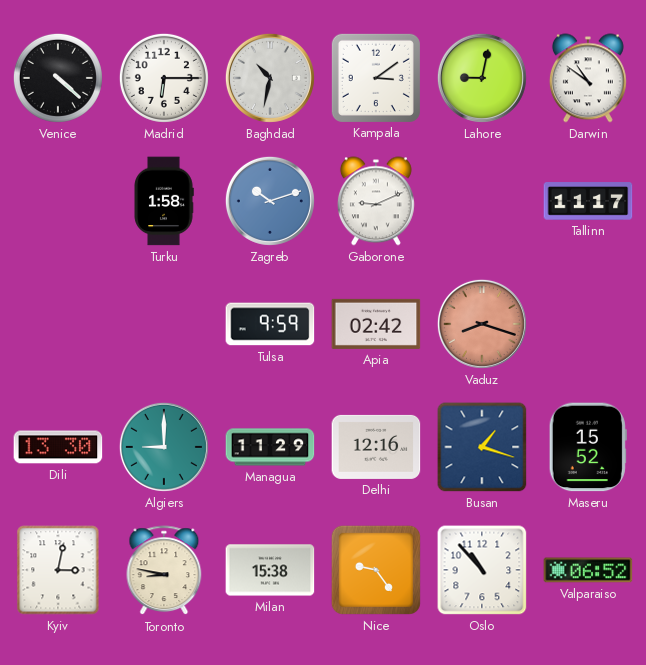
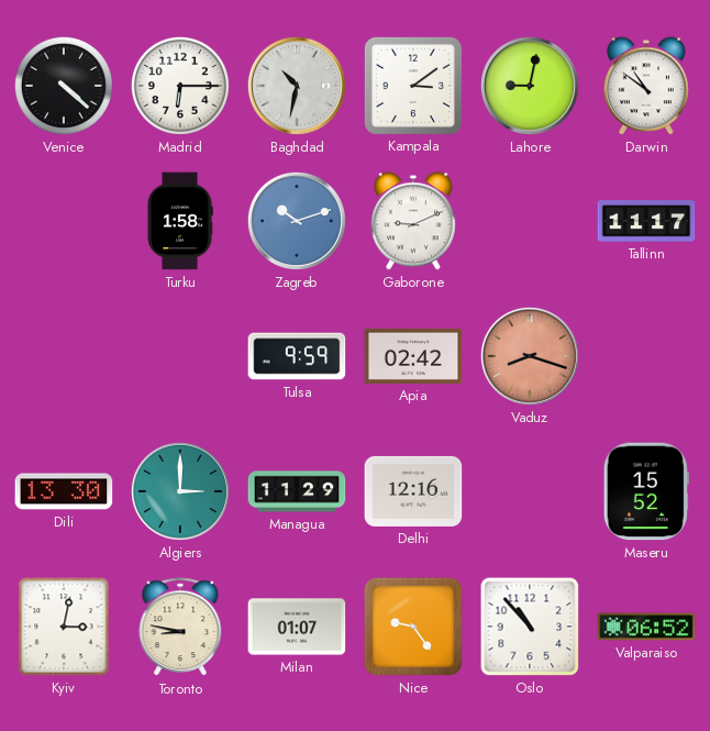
Algiers: 9:00 -> 3:00
Busan: 1:18 -> none
Milan: 15:38 -> 01:07
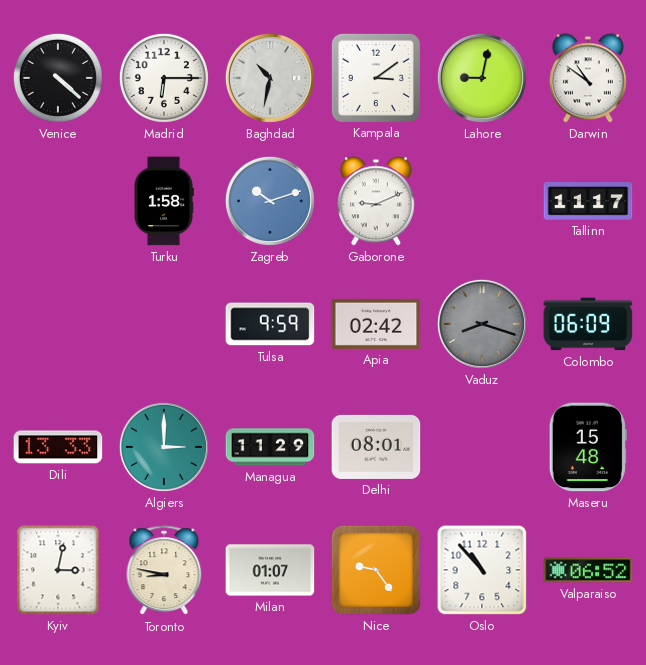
Vaduz dial: salmon -> grey
Colombo: none -> 06:09
Dili: 13:30 -> 13:33
Delhi: 12:16 -> 08:01
Maseru: 15:52 -> 15:48
